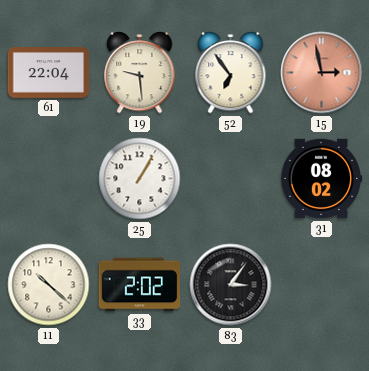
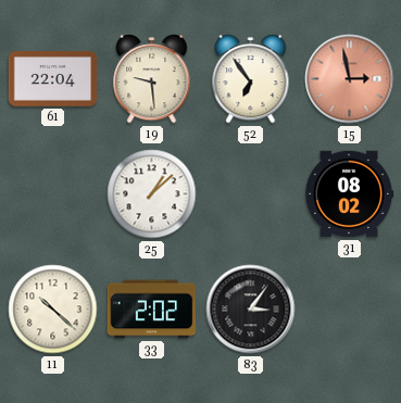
25: 1:05 -> 1:08
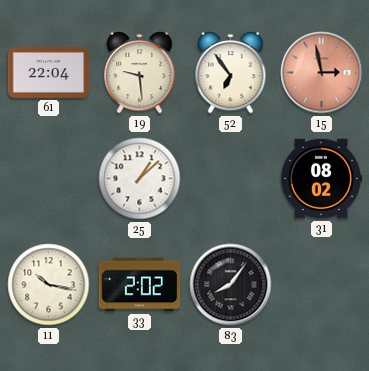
11: 10:22 -> 10:17
83: 3:06 -> 8:06
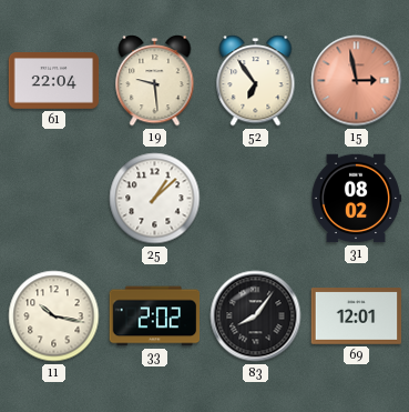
69: none -> 12:01
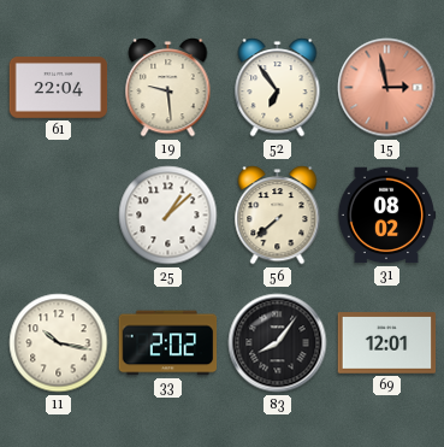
56: none -> 7:38
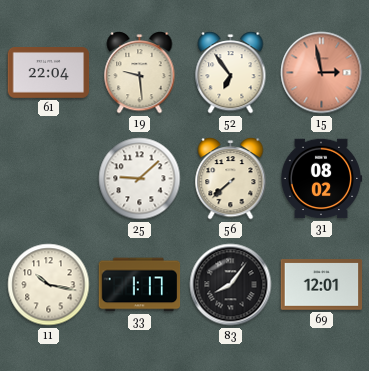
25: 1:08 -> 9:08
33: 2:02 -> 1:17
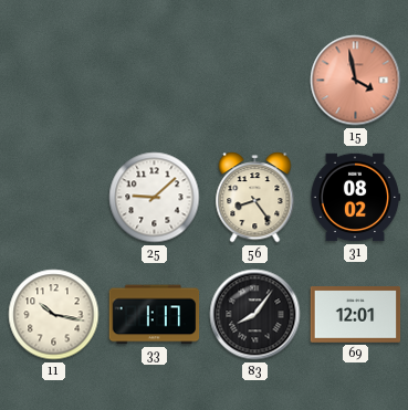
61: 22:04 -> none
19: 9:29 -> none
52: 6:54 -> none
15: 2:58 -> 3:58
56: 7:38 -> 8:24
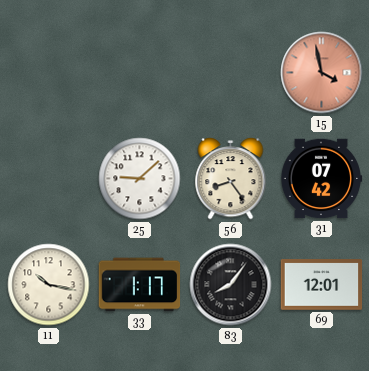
31: 08:02 -> 07:42
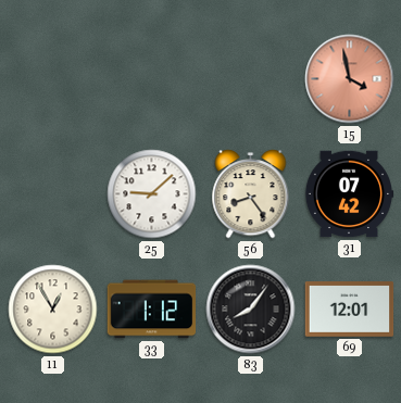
11: 10:17 -> 12:55
33: 1:17 -> 1:12
